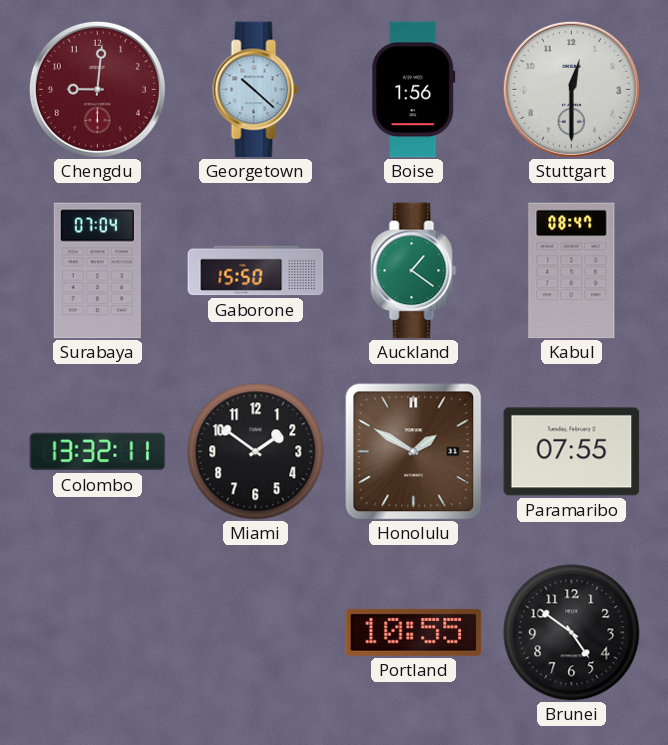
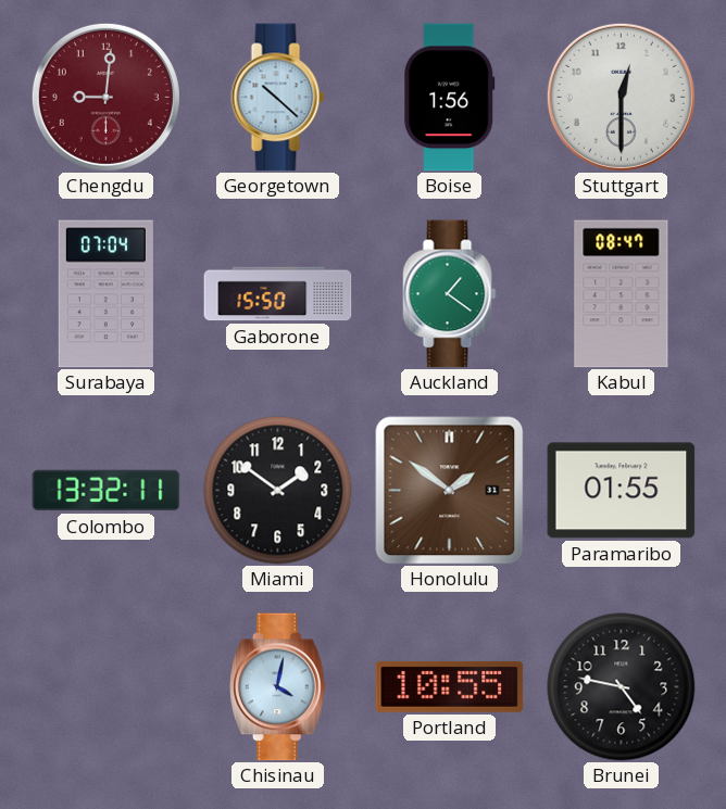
Honolulu: 1:50 -> 1:51
Paramaribo: 07:55 -> 01:55
Chisinau: none -> 4:02
Brunei: 4:51 -> 4:47
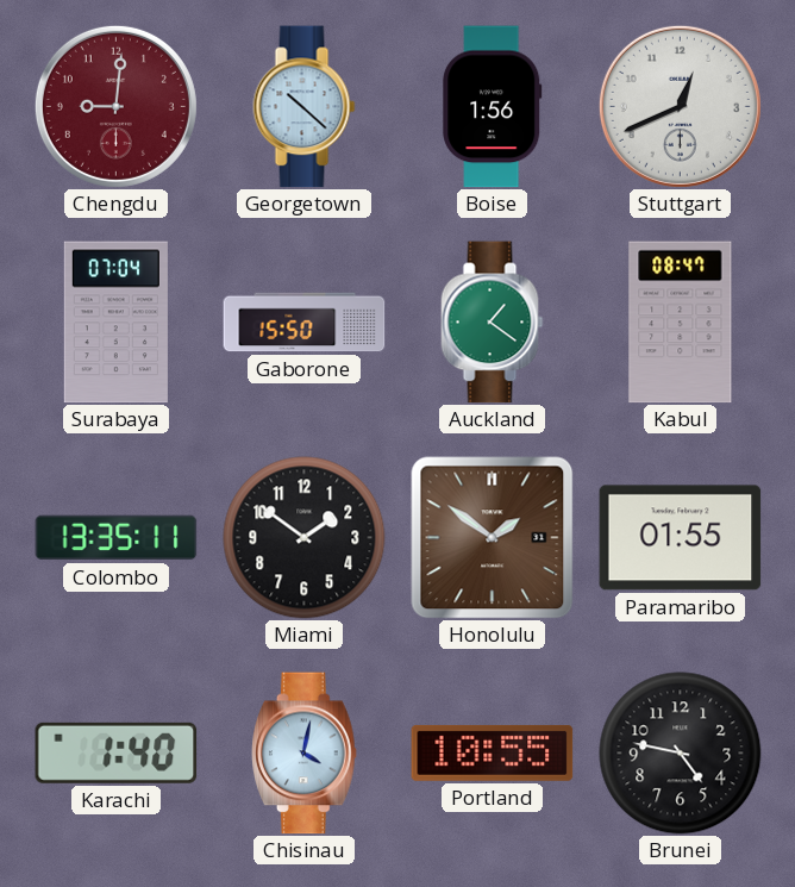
Stuttgart: 12:30 -> 12:41
Colombo: 13:32 -> 13:35
Karachi: none -> 1:40
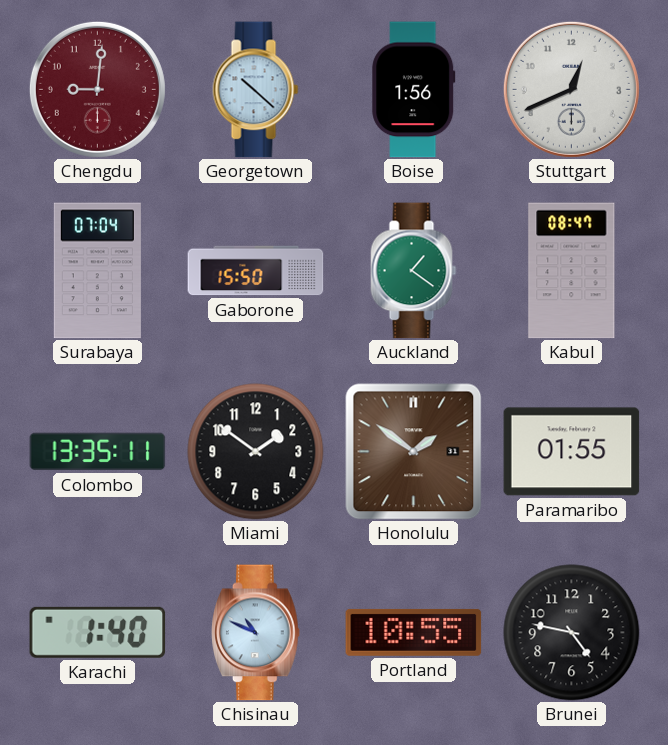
Chisinau: 4:02 -> 10:49
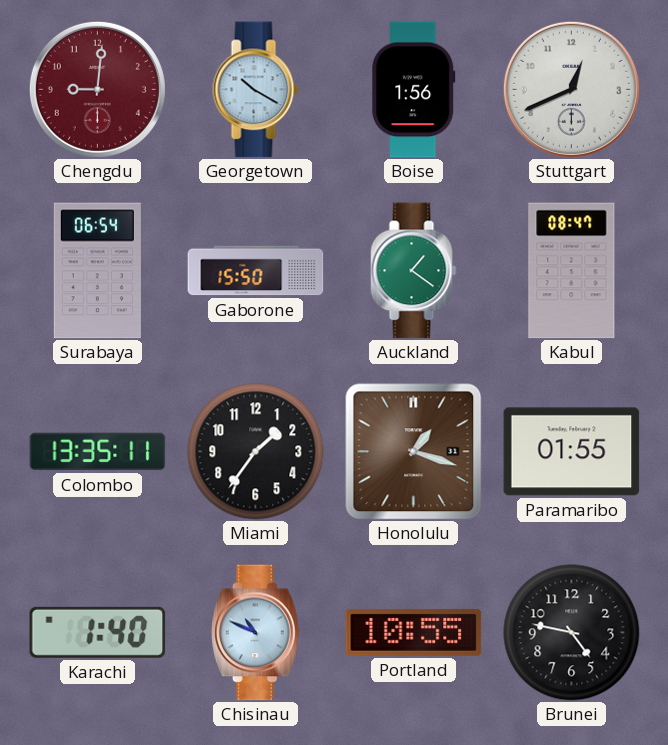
Georgetown: 10:22 -> 10:20
Surabaya: 07:04 -> 06:54
Miami: 1:51 -> 1:36
Honolulu: 1:51 -> 1:18
